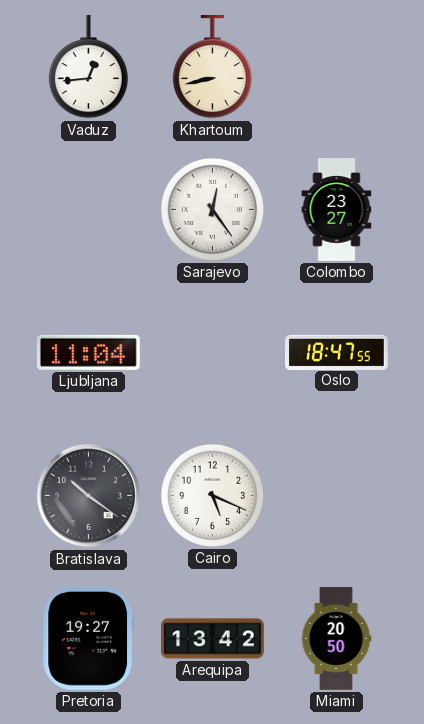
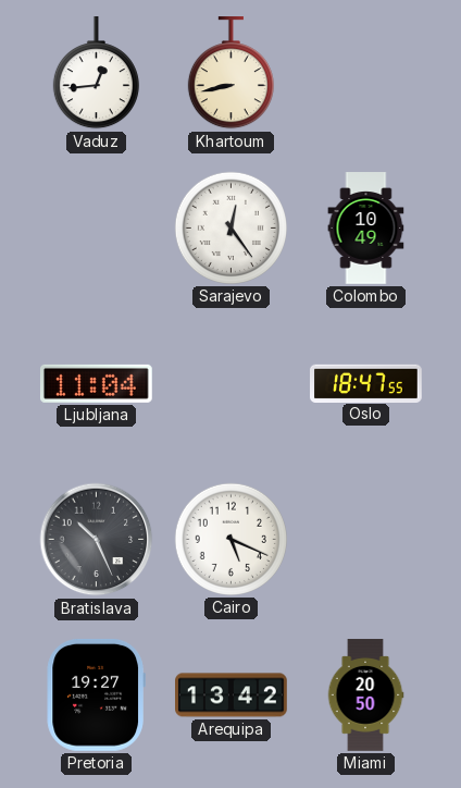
Colombo: 23:27 -> 10:49
Bratislava: 10:21 -> 10:26
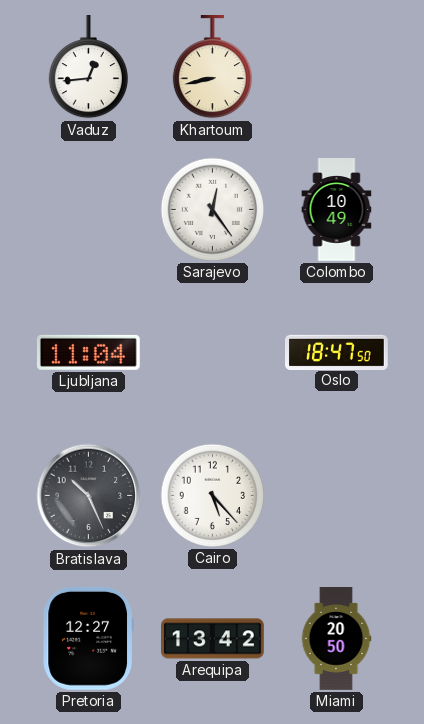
Oslo: 18:47:55 -> 18:47:50
Cairo: 5:19 -> 5:23
Pretoria: 19:27 -> 12:27
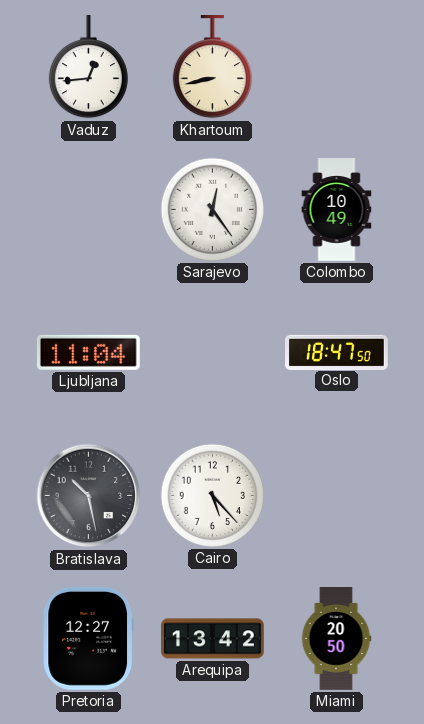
Bratislava: 10:26 -> 10:28
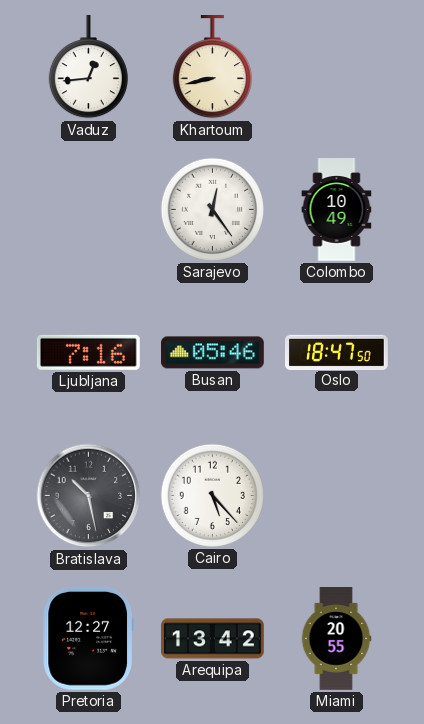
Ljubljana: 11:04 -> 7:16
Busan: none -> 05:46
Miami: 20:50 -> 20:55
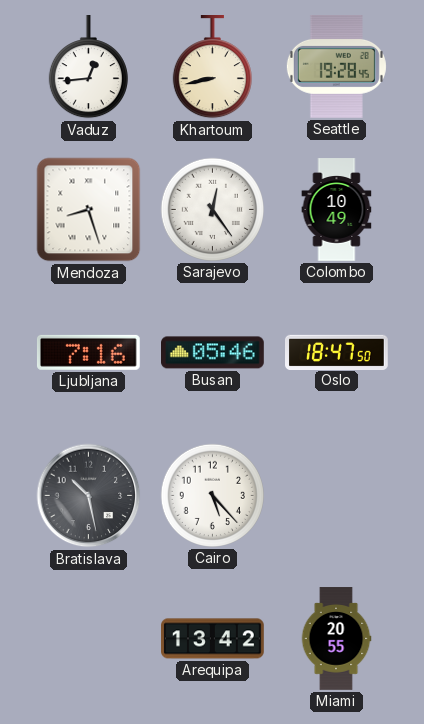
Seattle: none -> 19:28
Mendoza: none -> 8:27
Pretoria: 12:27 -> none
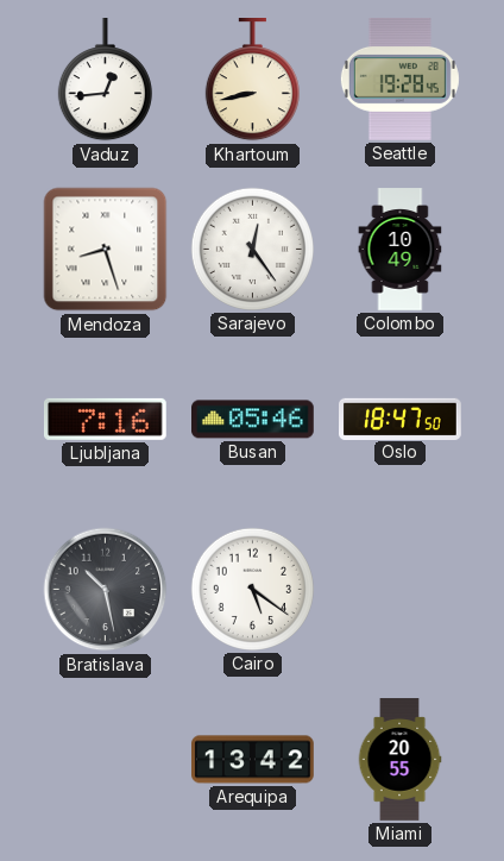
Cairo: 5:23 -> 5:21
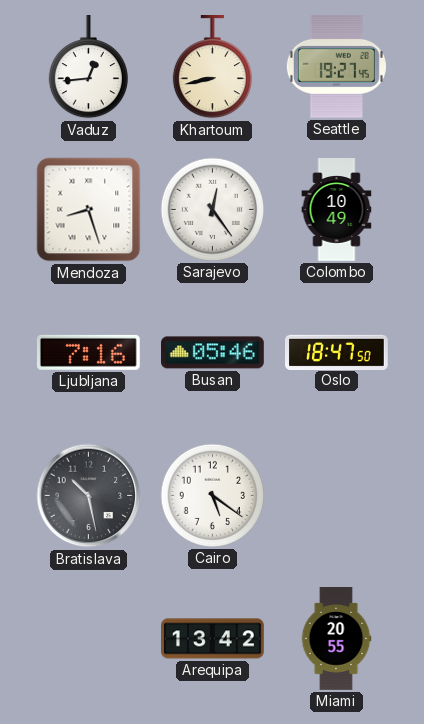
Seattle: 19:28 -> 19:27
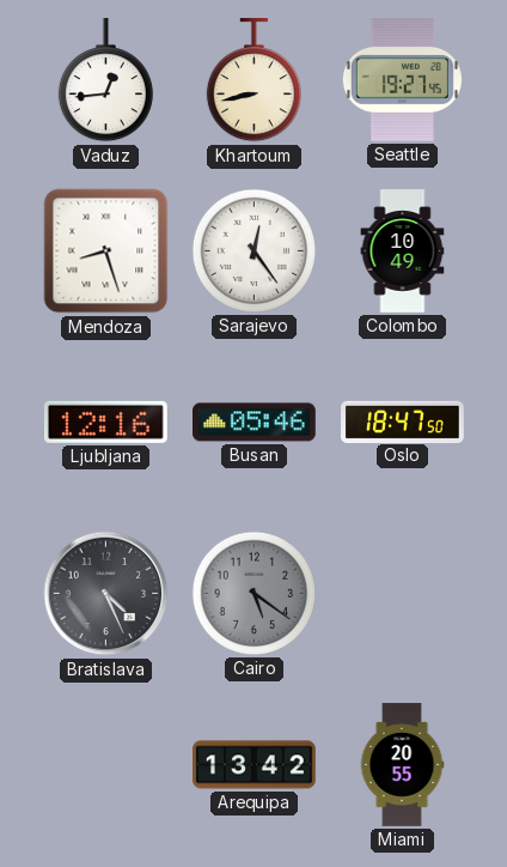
Ljubljana: 7:16 -> 12:16
Bratislava: 10:28 -> 4:26
Cairo dial: white -> grey
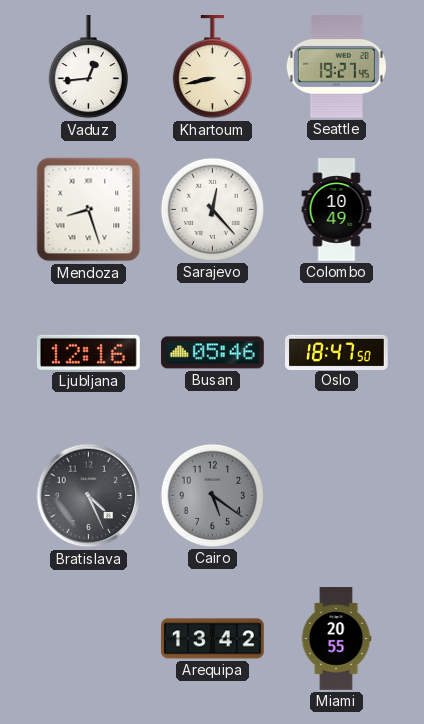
Sarajevo: 12:24 -> 12:23
